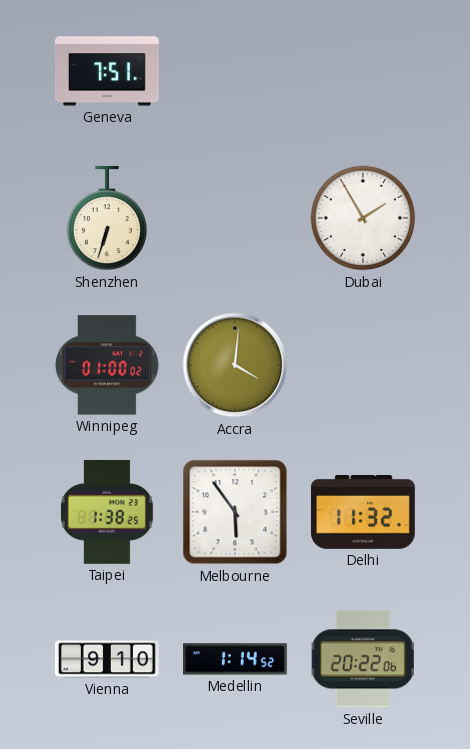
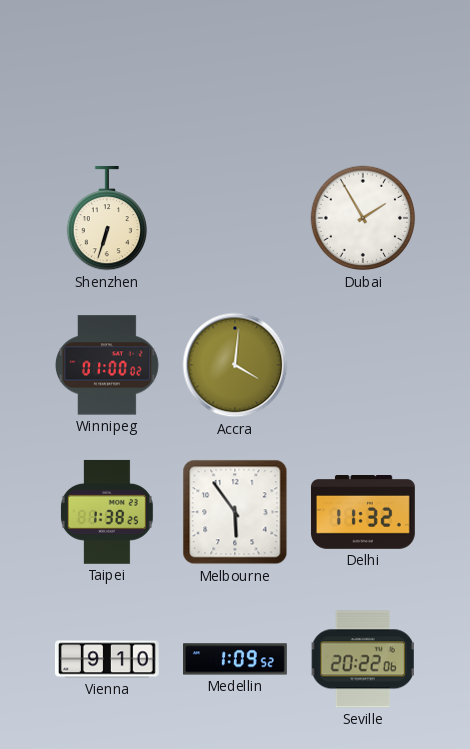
Geneva: 7:51 -> none
Medellin: 1:14 -> 1:09
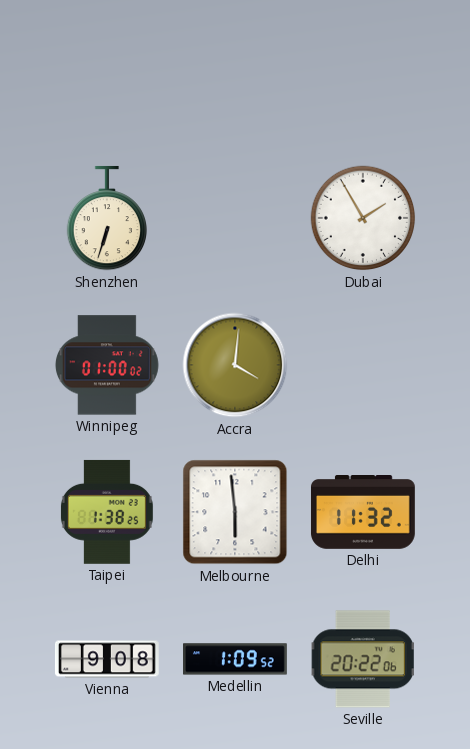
Melbourne: 5:54 -> 5:59
Vienna: 9:10 -> 9:08
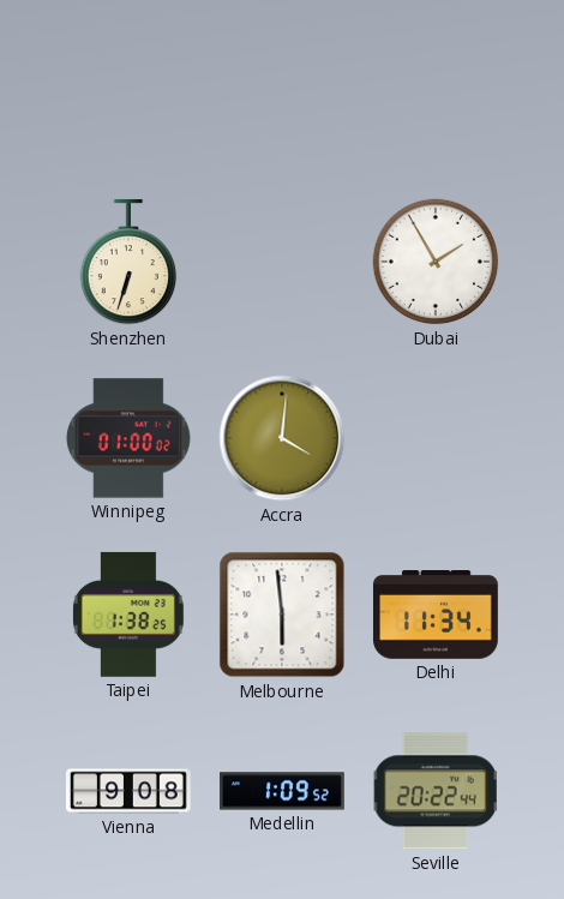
Delhi: 11:32 -> 11:34
Seville: 20:22:06 -> 20:22:44
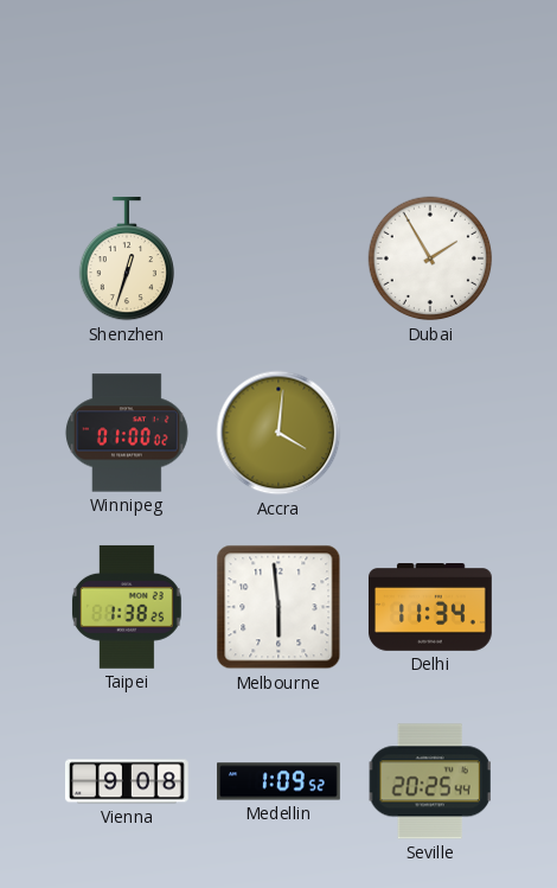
Shenzhen: 6:33 -> 12:33
Seville: 20:22 -> 20:25
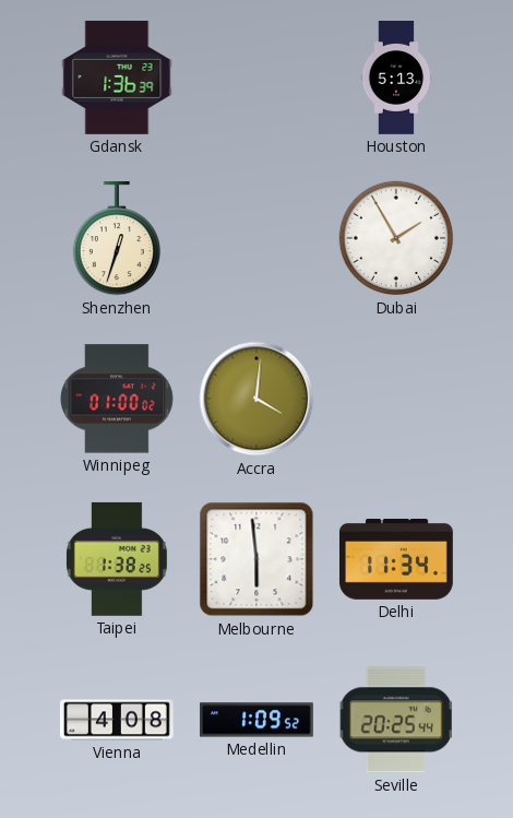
Gdansk: none -> 1:36
Houston: none -> 5:13
Vienna: 9:08 -> 4:08
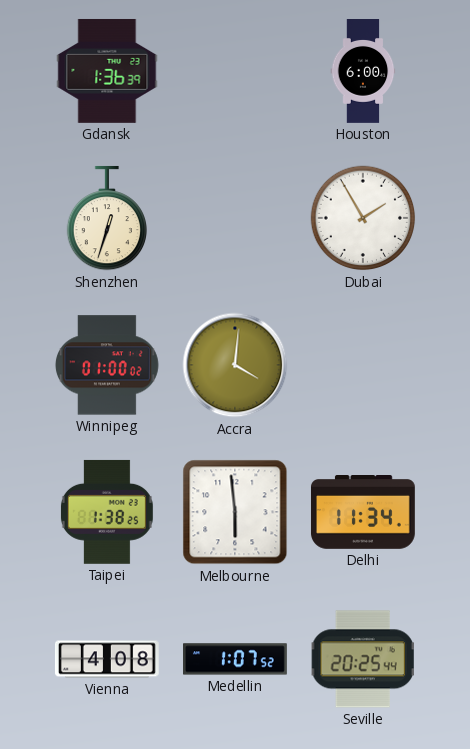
Houston: 5:13 -> 6:00
Medellin: 1:09 -> 1:07
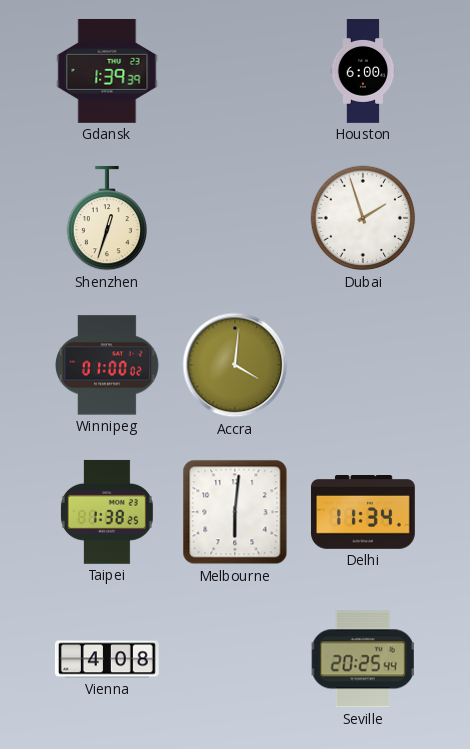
Gdansk: 1:36 -> 1:39
Dubai: 1:55 -> 1:57
Melbourne: 5:59 -> 6:01
Medellin: 1:07 -> none
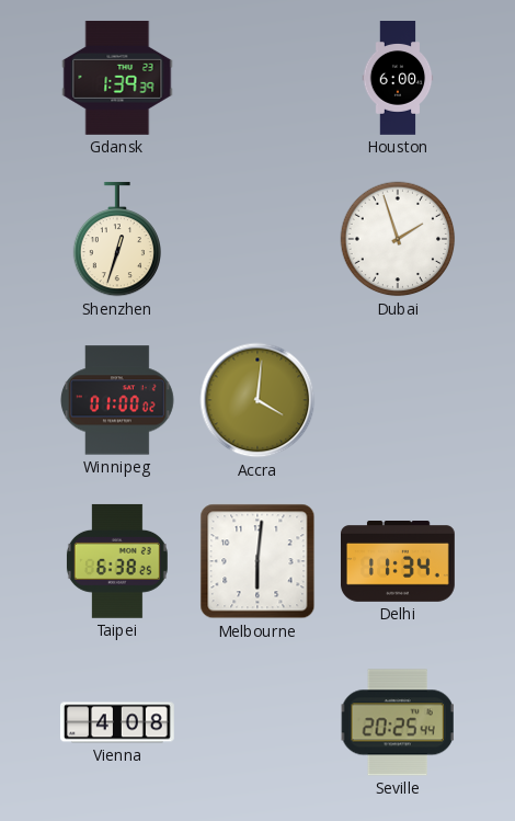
Taipei: 1:38 -> 6:38
